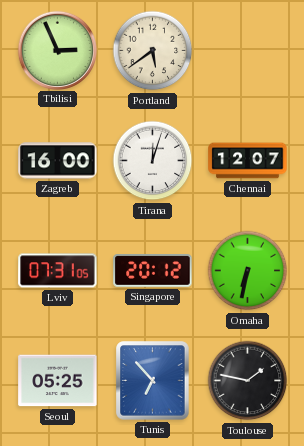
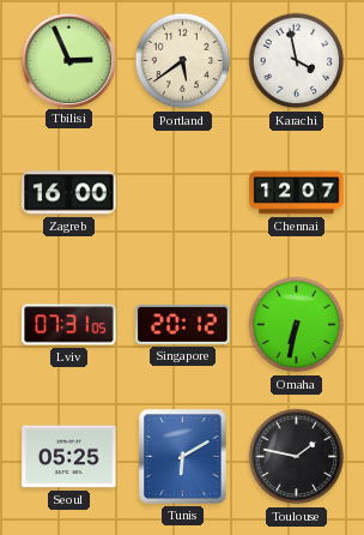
Karachi: none -> 3:58
Tirana: 12:03 -> none
Tunis: 6:53 -> 6:10
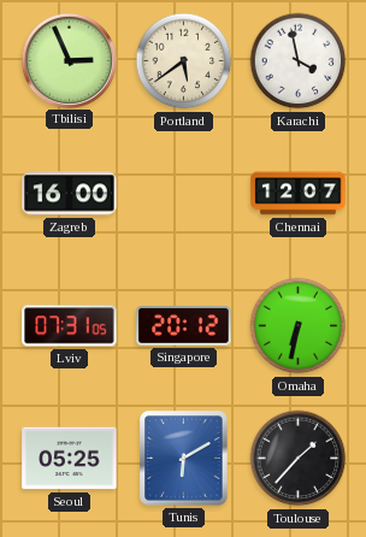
Toulouse: 1:47 -> 1:37
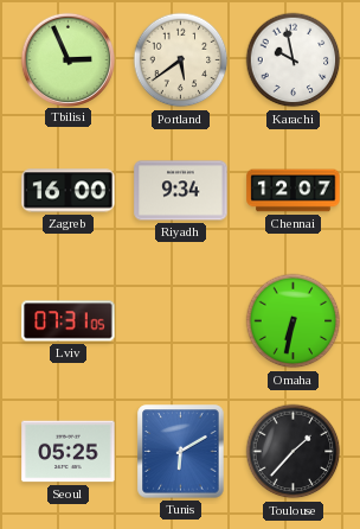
Karachi: 3:58 -> 9:58
Riyadh: none -> 9:34
Singapore: 20:12 -> none
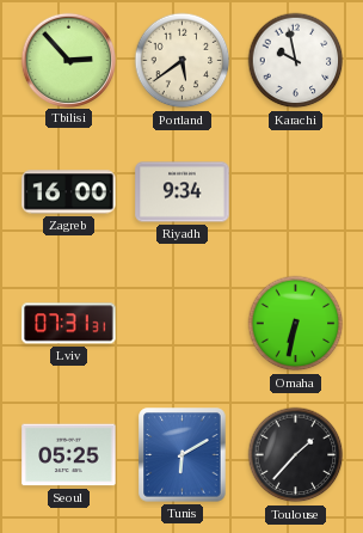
Tbilisi: 2:56 -> 2:53
Chennai: 12:07 -> none
Lviv: 07:31:05 -> 07:31:31
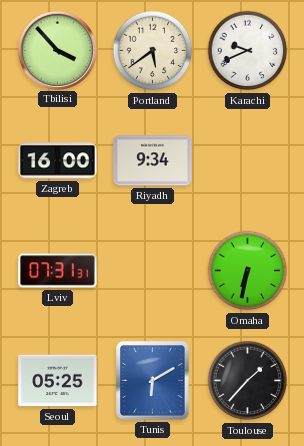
Tbilisi: 2:53 -> 3:53
Karachi: 9:58 -> 9:41
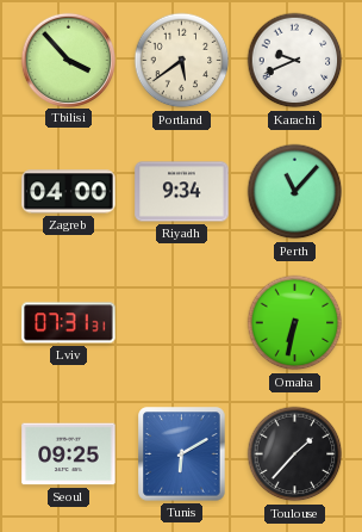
Zagreb: 16:00 -> 04:00
Perth: none -> 11:07
Seoul: 05:25 -> 09:25
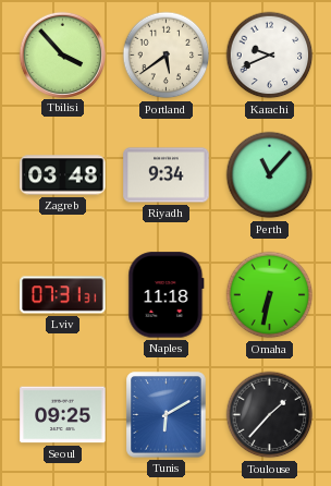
Zagreb: 04:00 -> 03:48
Naples: none -> 11:18
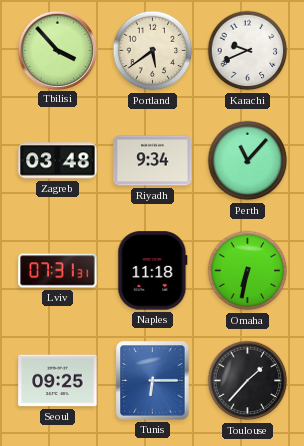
Tunis: 6:10 -> 6:15
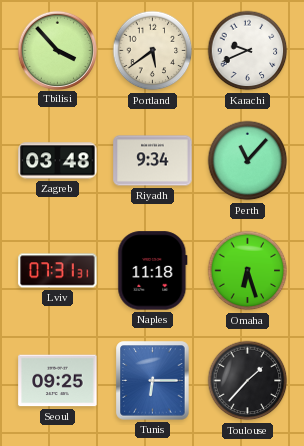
Omaha: 6:32 -> 6:27
